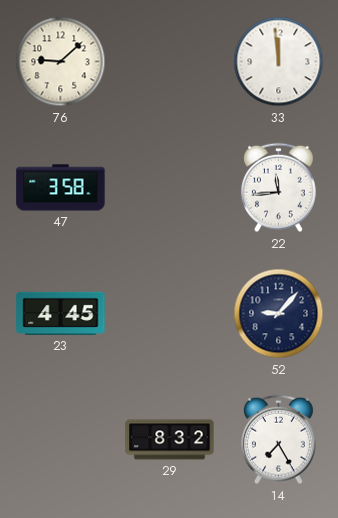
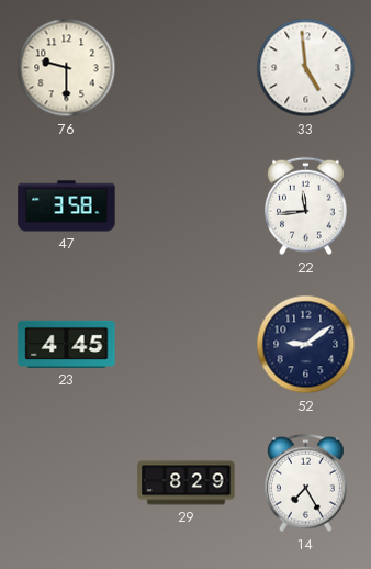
76: 9:08 -> 9:30
33: 11:59 -> 4:59
52: 9:07 -> 9:09
29: 8:32 -> 8:29
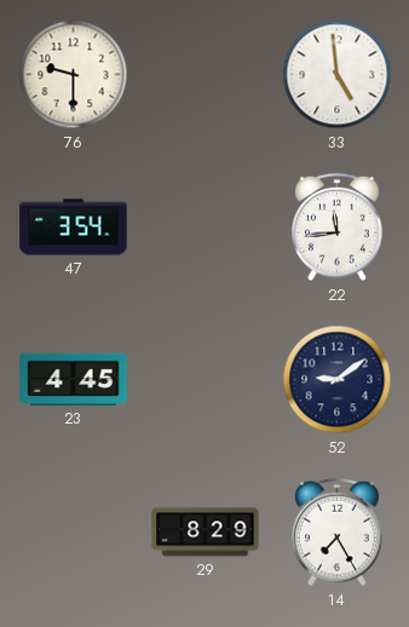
47: 3:58 -> 3:54
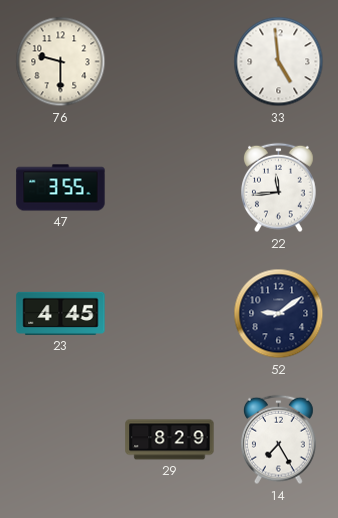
47: 3:54 -> 3:55
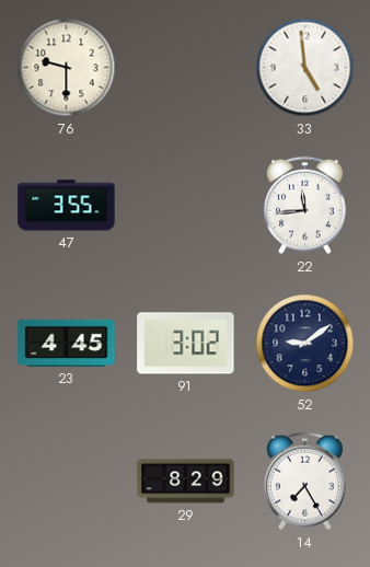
91: none -> 3:02
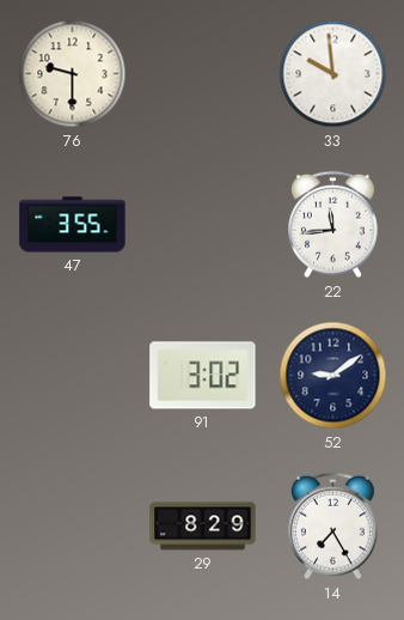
33: 4:59 -> 9:59
23: 4:45 -> none
